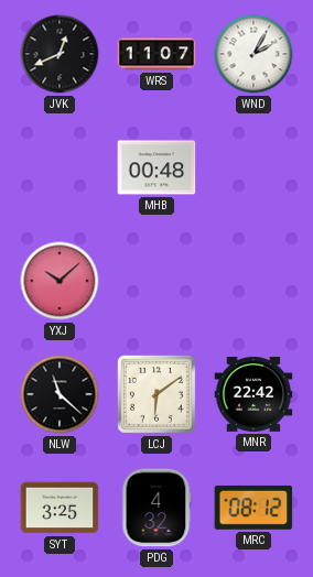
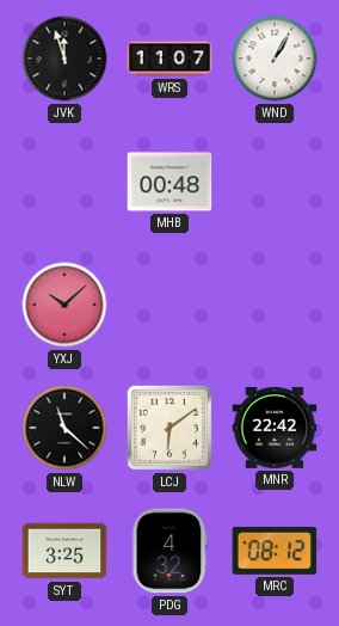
JVK: 12:41 -> 11:57
WND: 2:05 -> 1:05
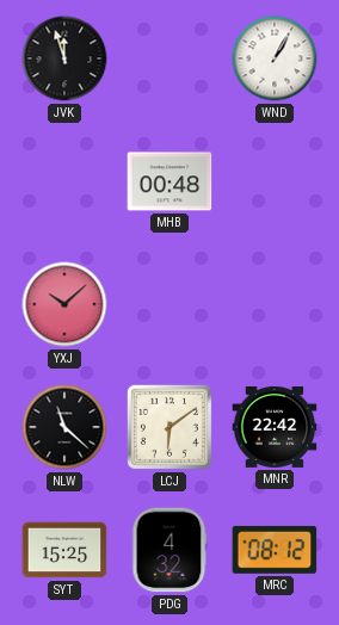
WRS: 11:07 -> none
SYT: 3:25 -> 15:25
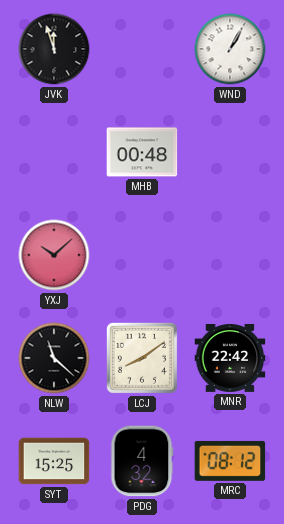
LCJ: 6:09 -> 8:09
